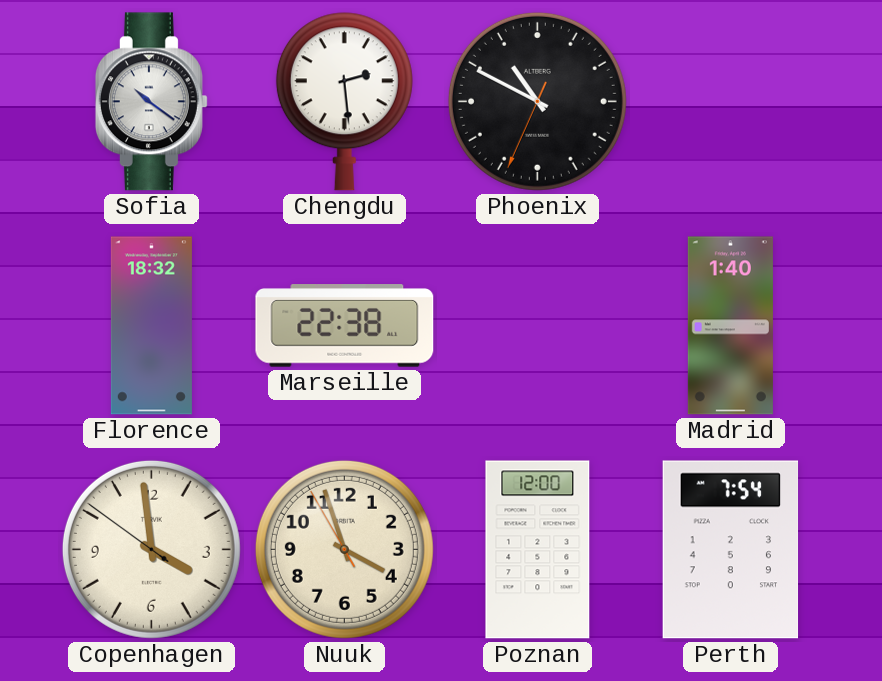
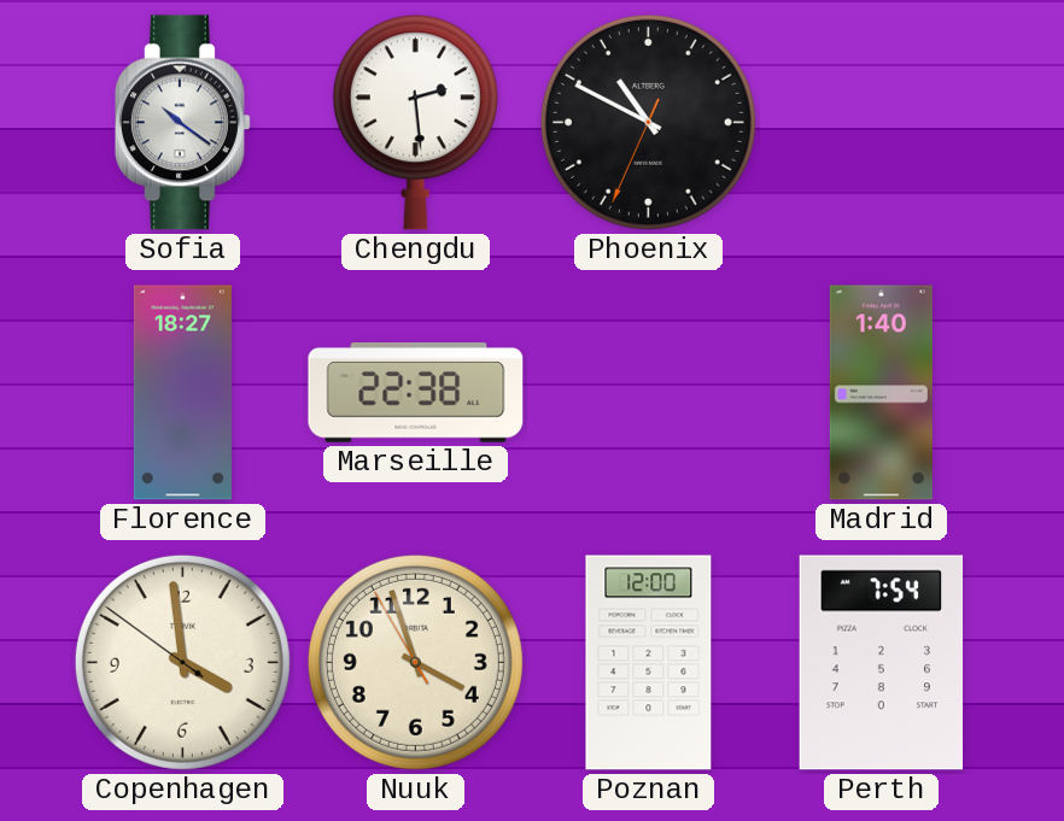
Florence: 18:32 -> 18:27
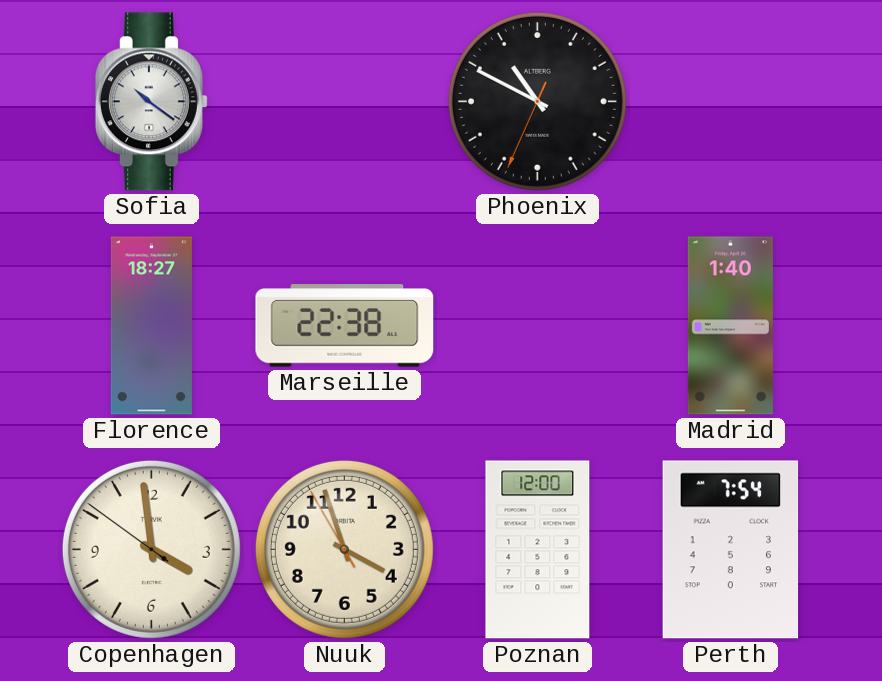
Chengdu: 2:29 -> none
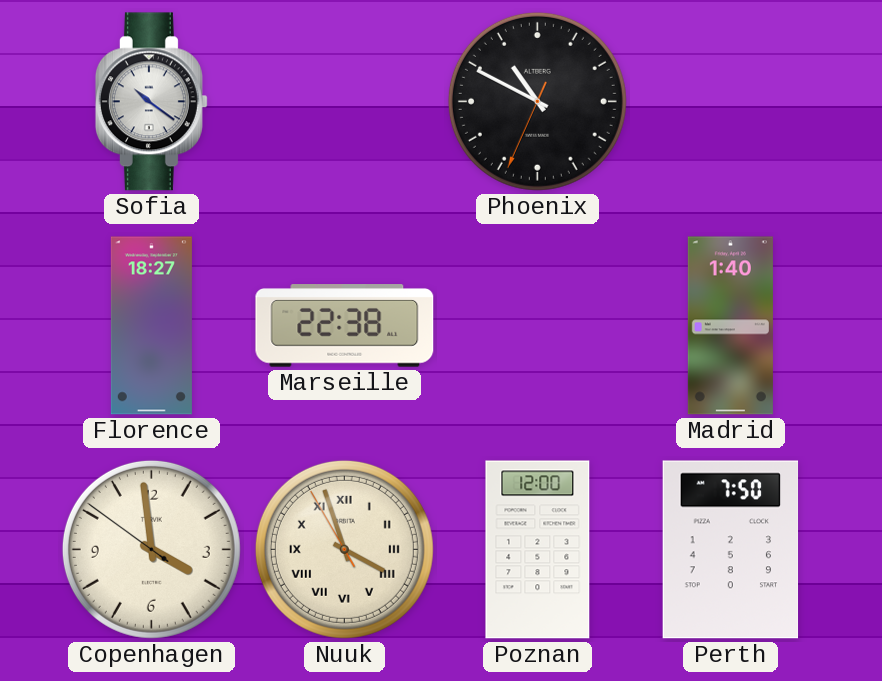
Nuuk numerals: Arabic -> Roman
Perth: 7:54 -> 7:50
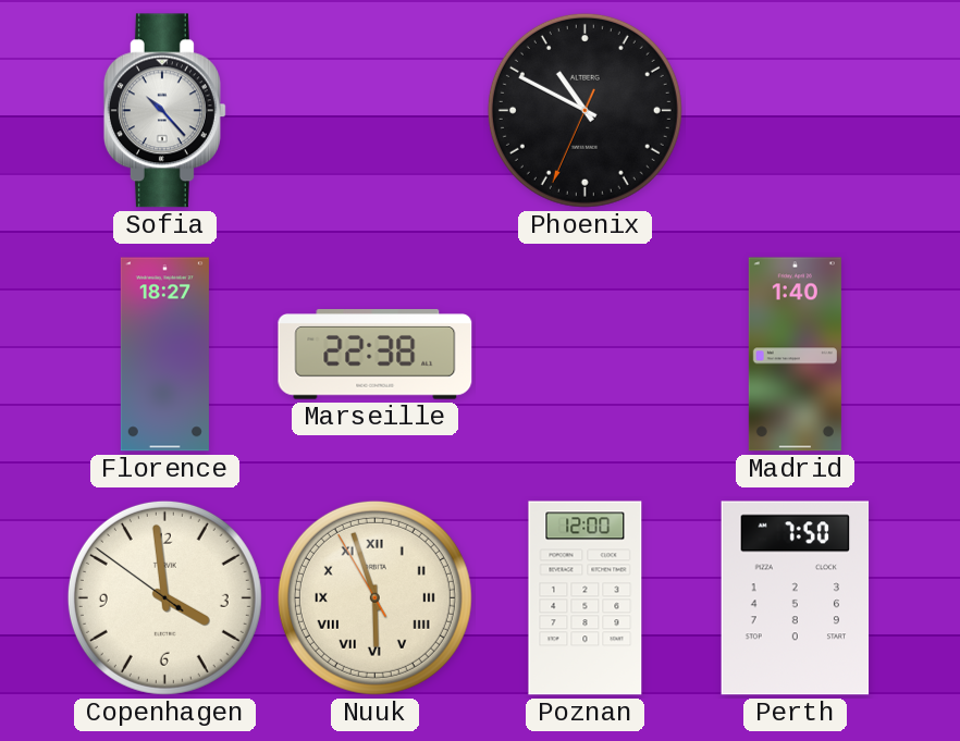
Sofia: 10:21 -> 10:23
Nuuk: 3:56 -> 5:56
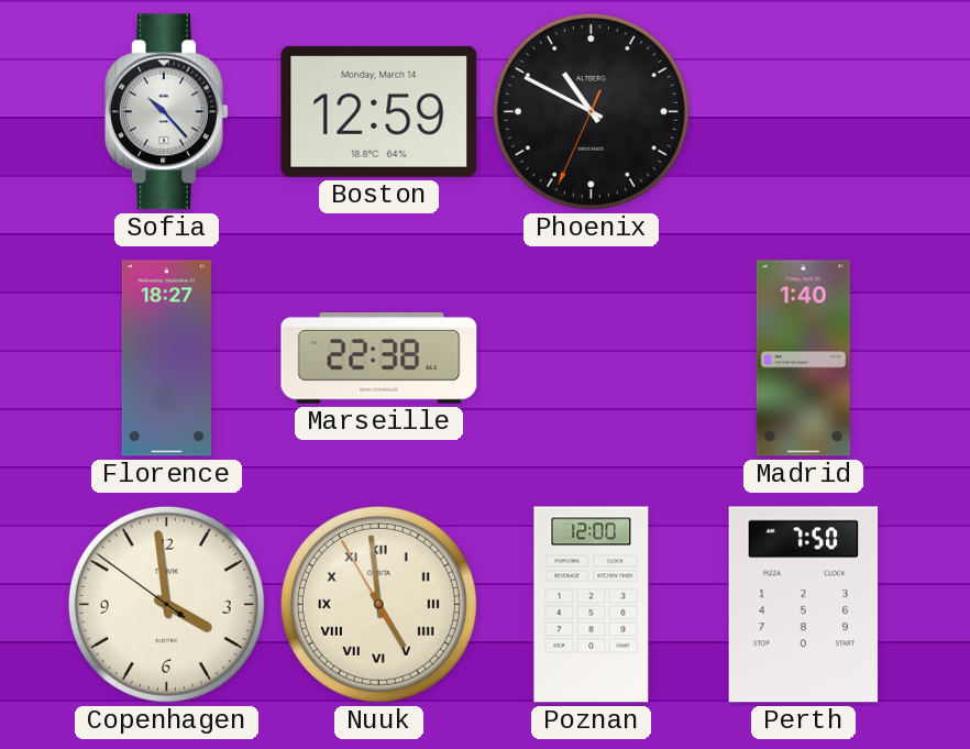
Boston: none -> 12:59
Nuuk: 5:56 -> 4:58
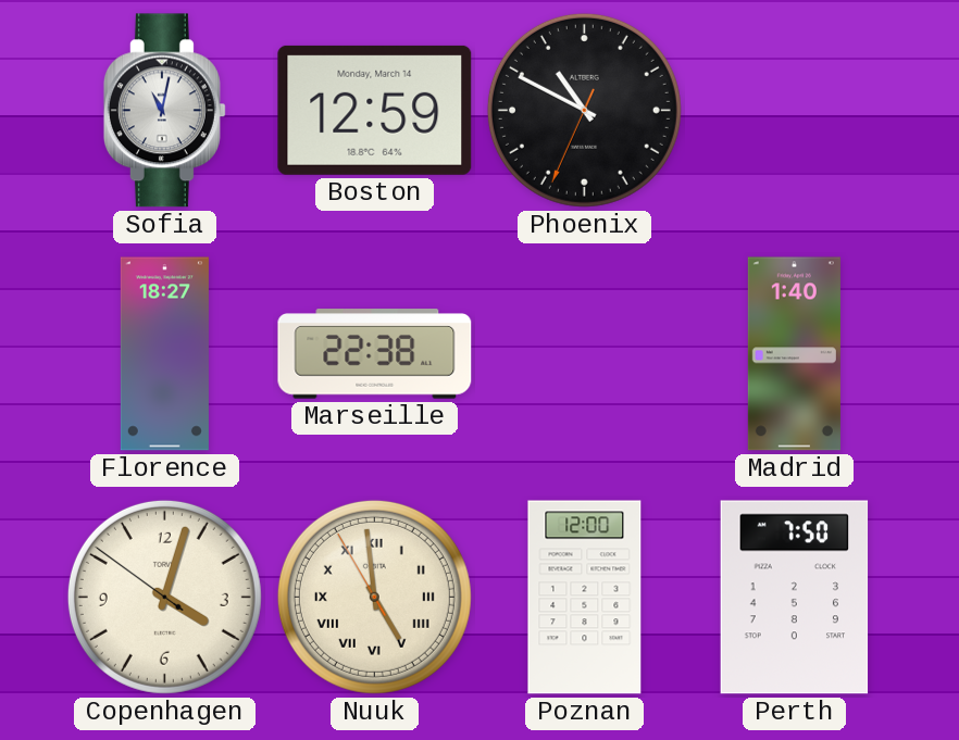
Sofia: 10:23 -> 11:02
Copenhagen: 3:58 -> 4:02
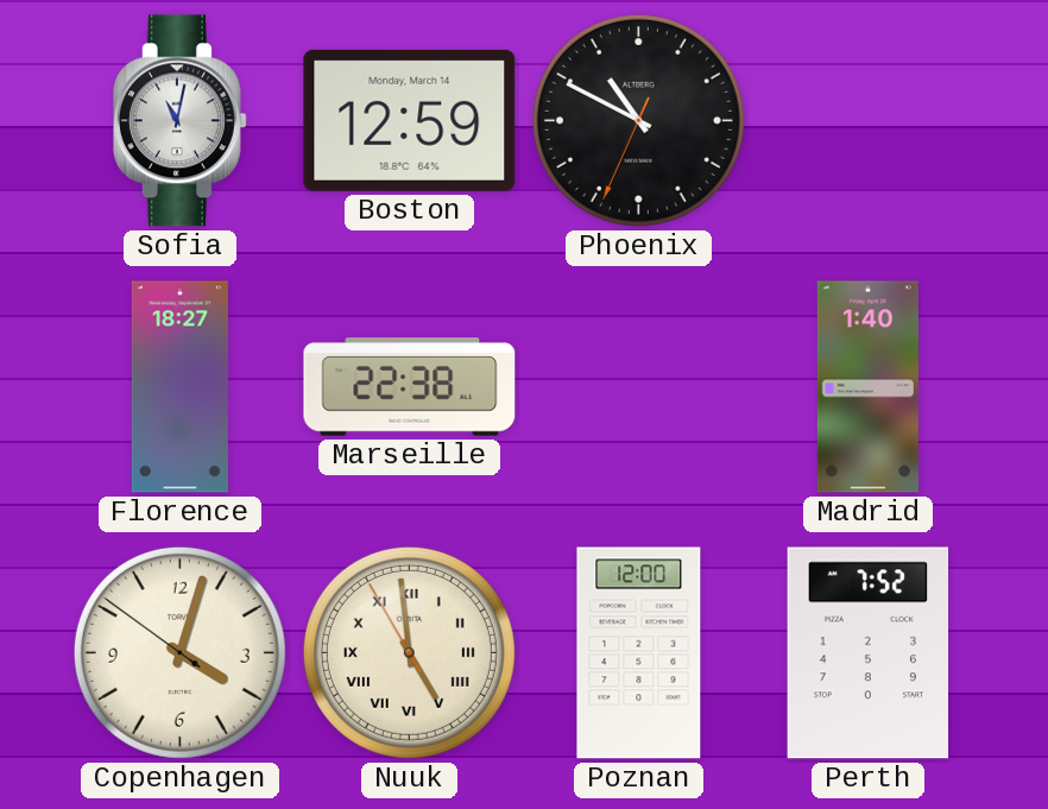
Perth: 7:50 -> 7:52
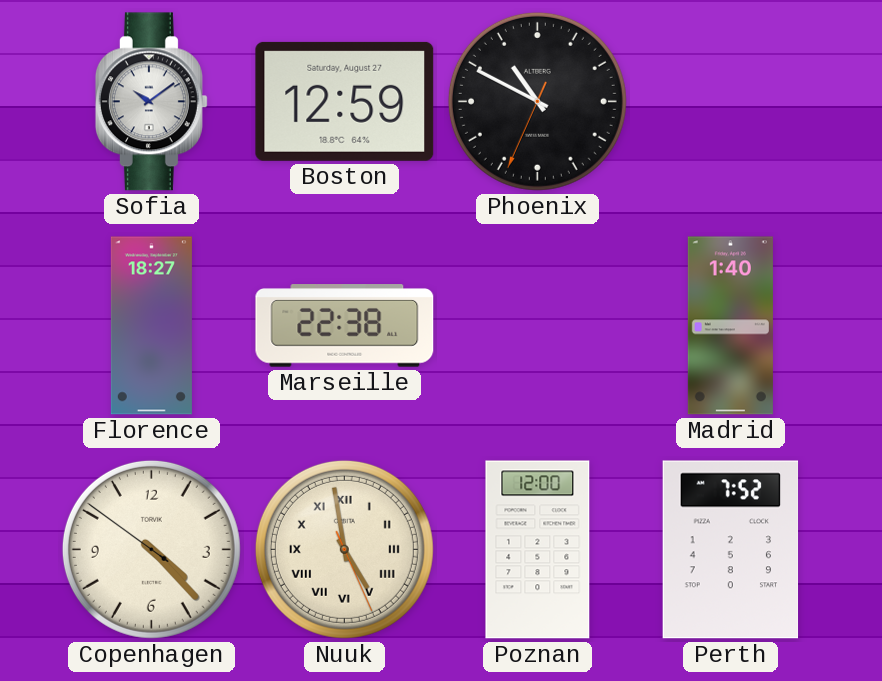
Sofia: 11:02 -> 10:09
Boston date: Monday, March 14 -> Saturday, August 27
Copenhagen: 4:02 -> 4:22
Nuuk: 4:58:55 -> 4:58:26
